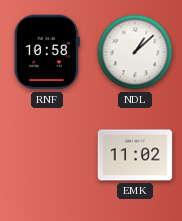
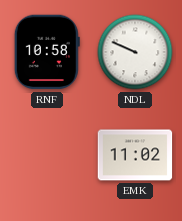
NDL: 1:08 -> 9:49
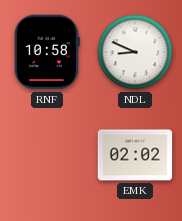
NDL: 9:49 -> 8:49
EMK: 11:02 -> 02:02
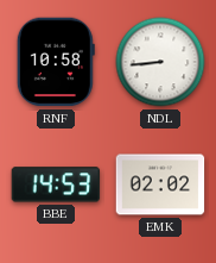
NDL: 8:49 -> 8:44
BBE: none -> 14:53
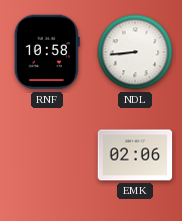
BBE: 14:53 -> none
EMK: 02:02 -> 02:06
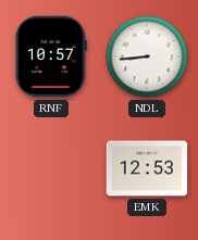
RNF: 10:58 -> 10:57
EMK: 02:06 -> 12:53
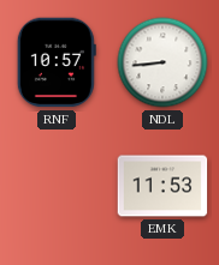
EMK: 12:53 -> 11:53
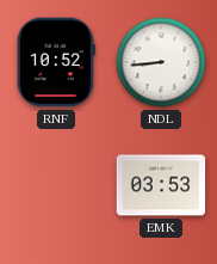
RNF: 10:57 -> 10:52
EMK: 11:53 -> 03:53
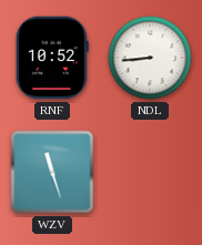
WZV: none -> 11:27
EMK: 03:53 -> none
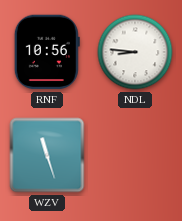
RNF: 10:52 -> 10:56
NDL: 8:44 -> 8:46
